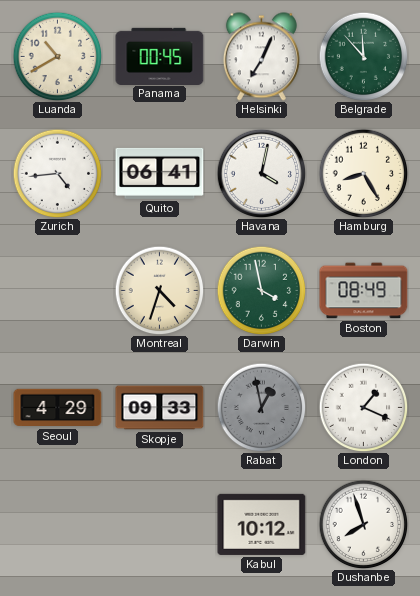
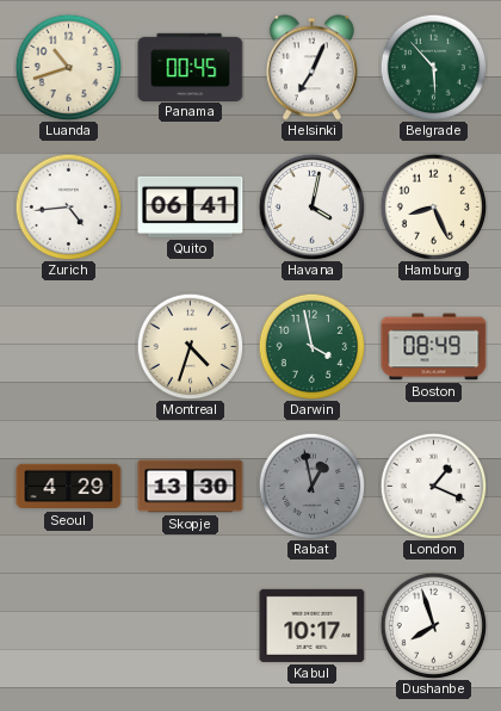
Luanda: 10:40 -> 10:42
Belgrade: 11:53 -> 5:53
Hamburg: 8:25 -> 8:26
Skopje: 09:33 -> 13:30
Kabul: 10:12 -> 10:17
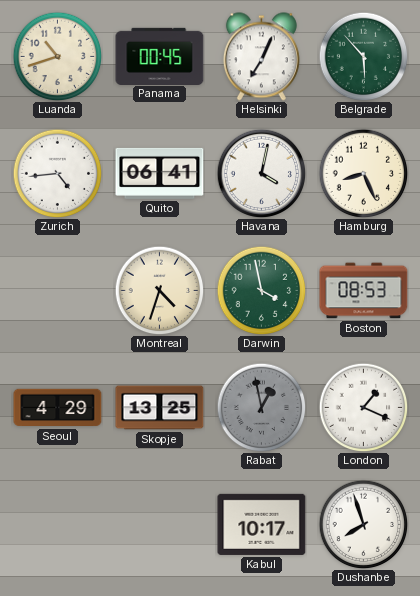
Boston: 08:49 -> 08:53
Skopje: 13:30 -> 13:25
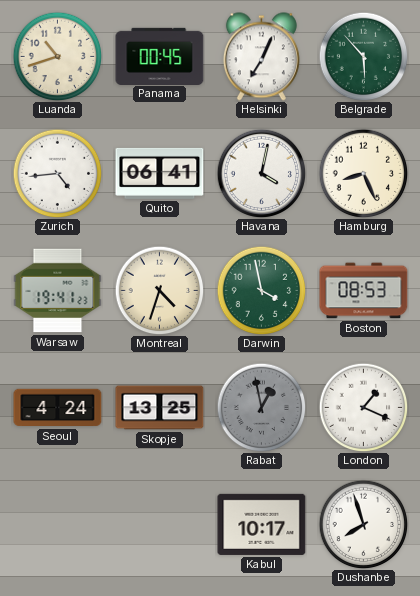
Warsaw: none -> 19:41
Seoul: 4:29 -> 4:24
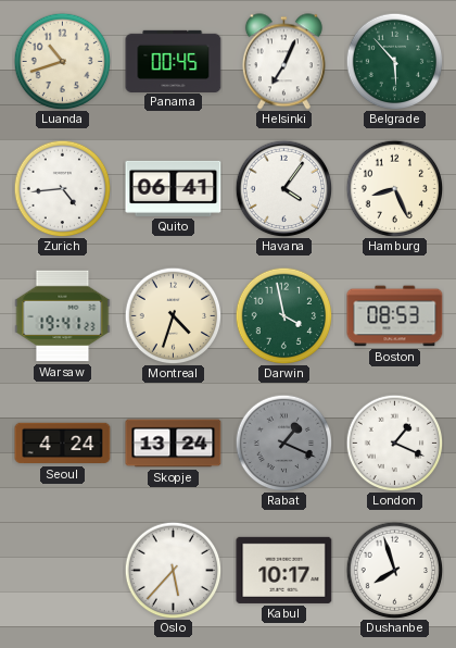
Havana: 4:02 -> 4:06
Skopje: 13:25 -> 13:24
Rabat: 12:58 -> 1:19
Oslo: none -> 5:37
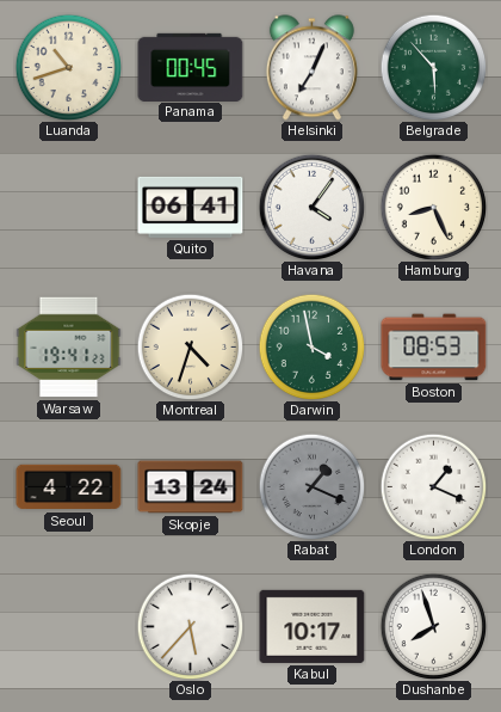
Zurich: 4:44 -> none
Seoul: 4:24 -> 4:22
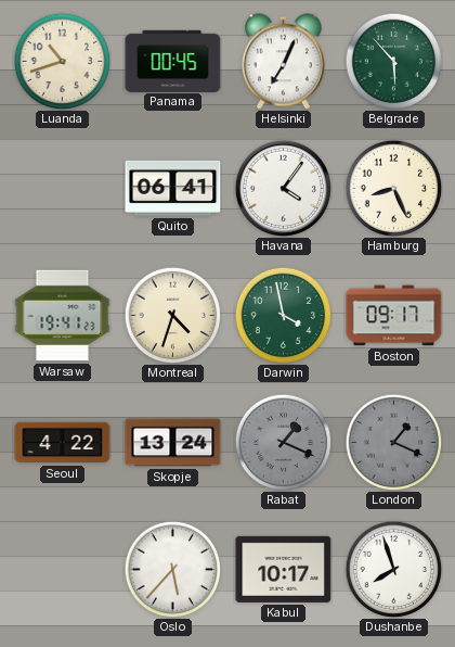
Boston: 08:53 -> 09:17
London dial: white -> grey
